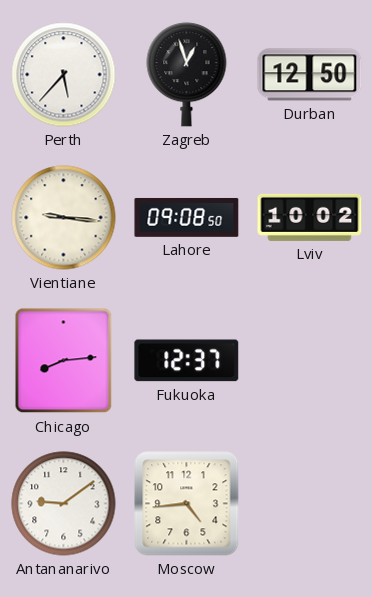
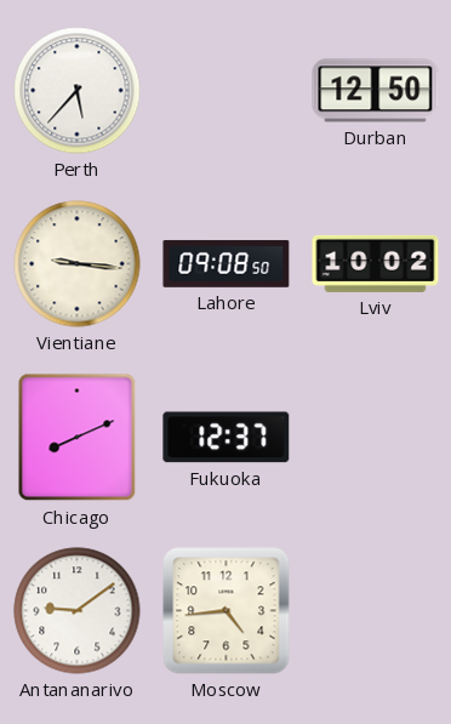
Zagreb: 12:57 -> none
Chicago: 8:14 -> 8:11
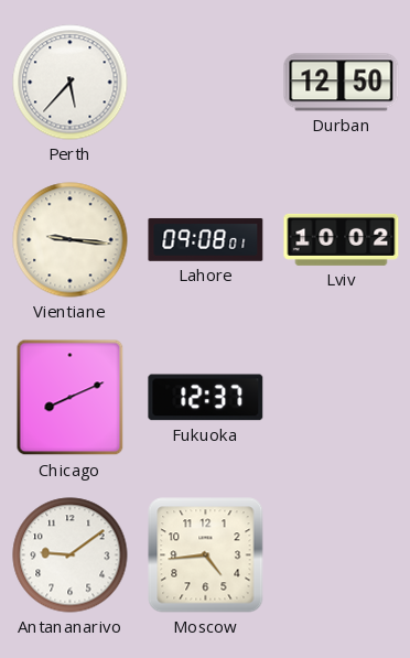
Lahore: 09:08:50 -> 09:08:01
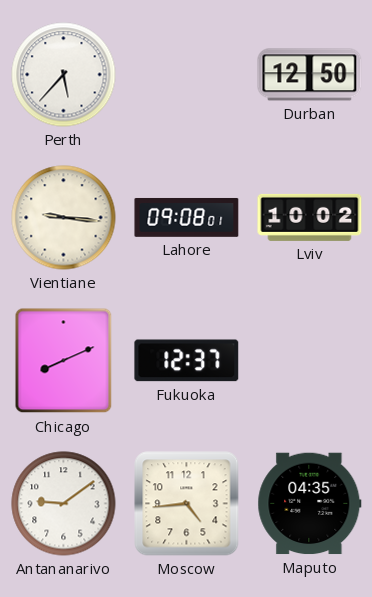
Maputo: none -> 04:35
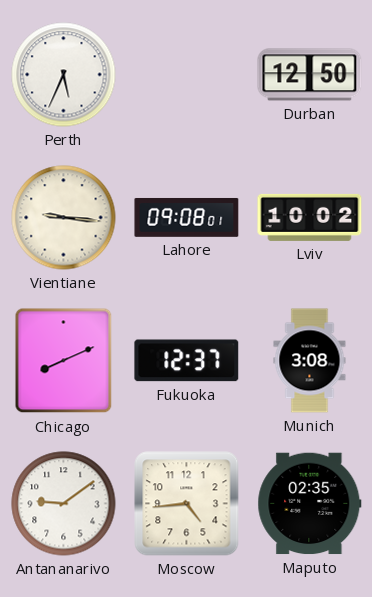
Perth: 5:37 -> 5:34
Munich: none -> 3:08
Maputo: 04:35 -> 02:35
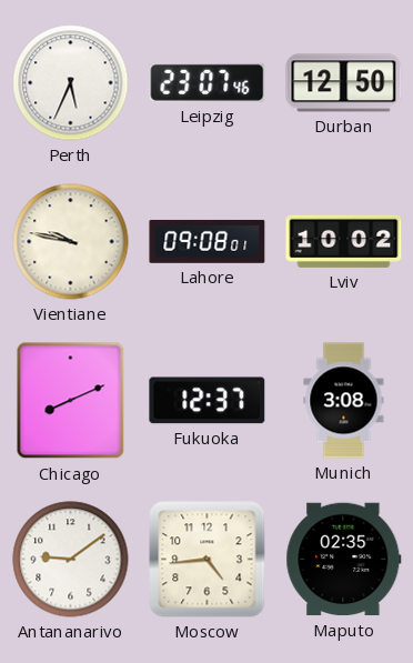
Leipzig: none -> 23:07
Vientiane: 9:16 -> 9:47
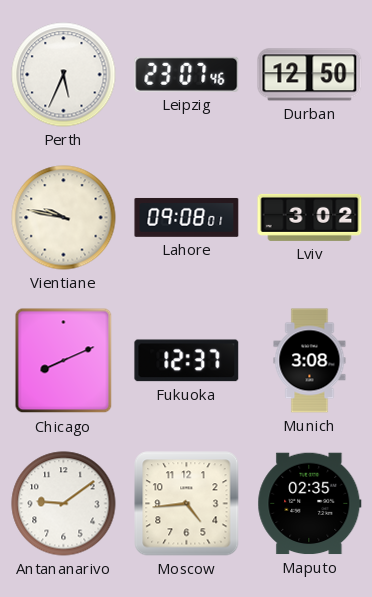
Lviv: 10:02 -> 3:02
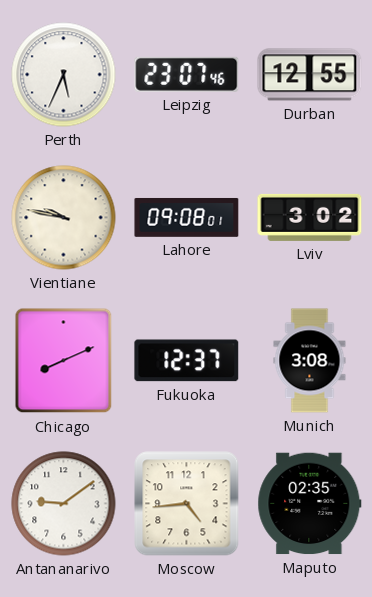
Durban: 12:50 -> 12:55
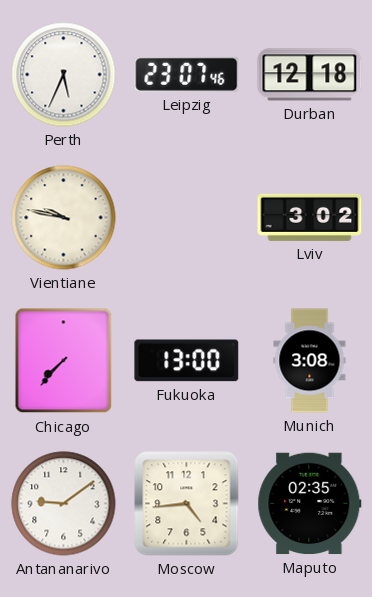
Durban: 12:55 -> 12:18
Lahore: 09:08 -> none
Chicago: 8:11 -> 7:37
Fukuoka: 12:37 -> 13:00
